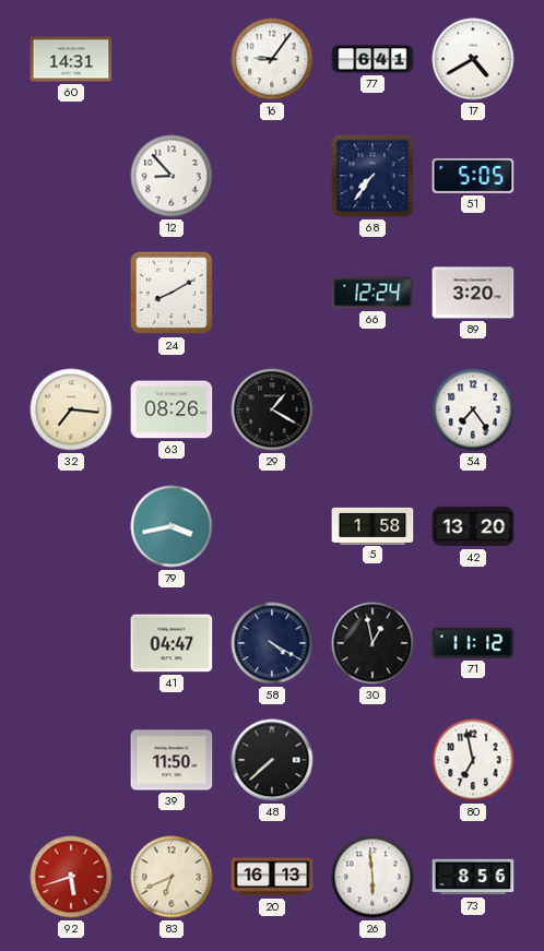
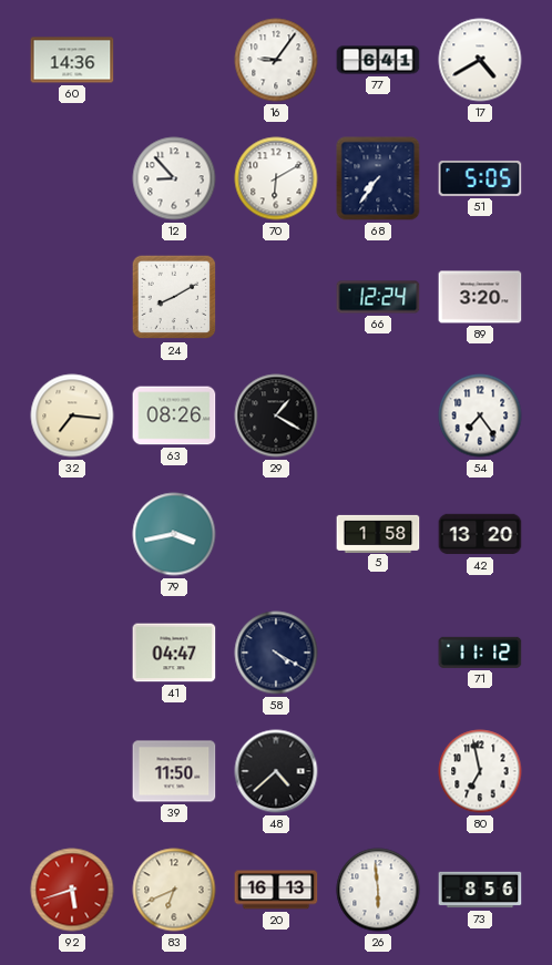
60: 14:31 -> 14:36
70: none -> 6:10
30: 12:58 -> none
48: 7:38 -> 4:38
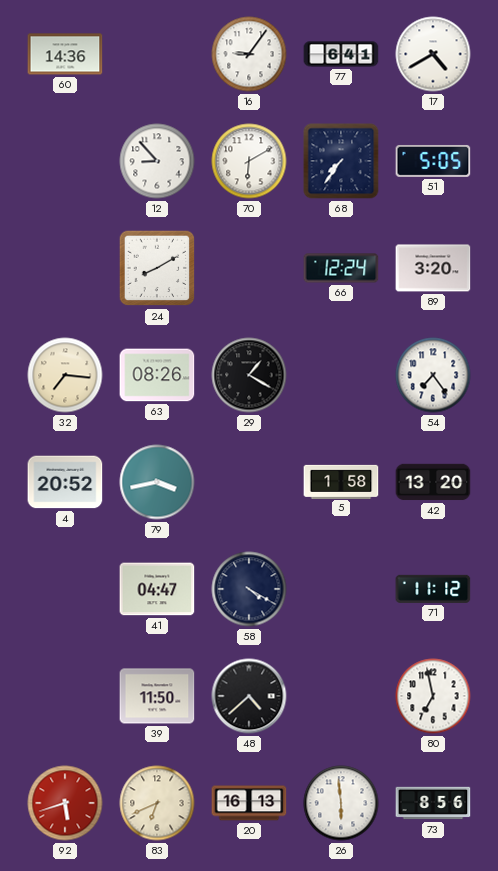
4: none -> 20:52
